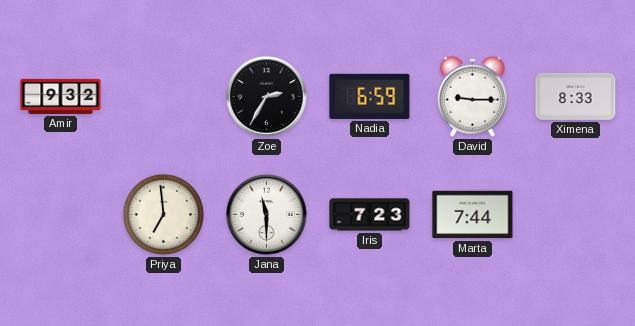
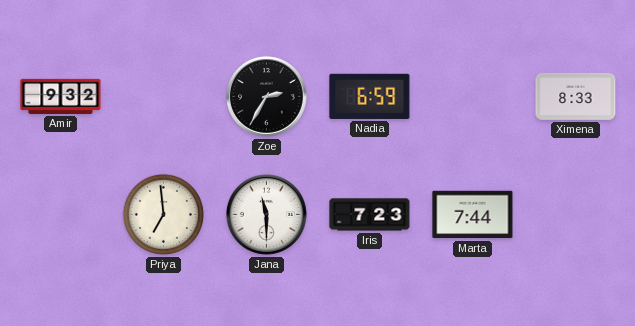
David: 9:15 -> none
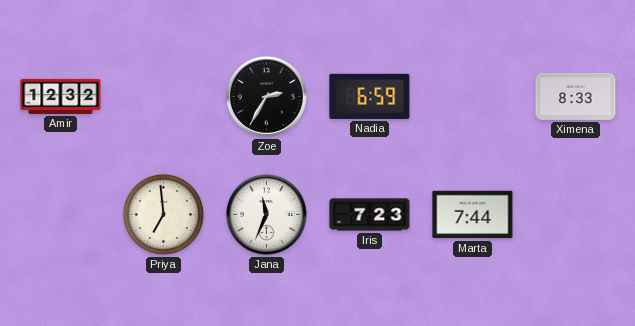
Amir: 9:32 -> 12:32
Jana: 11:30 -> 11:34
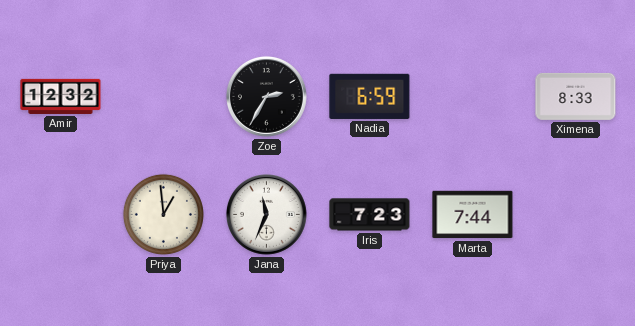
Priya: 6:59 -> 12:59
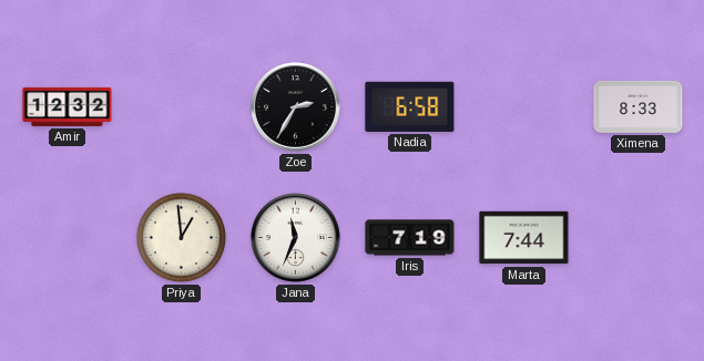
Nadia: 6:59 -> 6:58
Iris: 7:23 -> 7:19
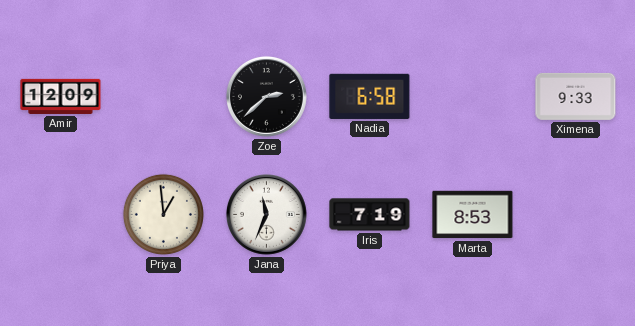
Amir: 12:32 -> 12:09
Zoe: 2:35 -> 2:38
Ximena: 8:33 -> 9:33
Marta: 7:44 -> 8:53
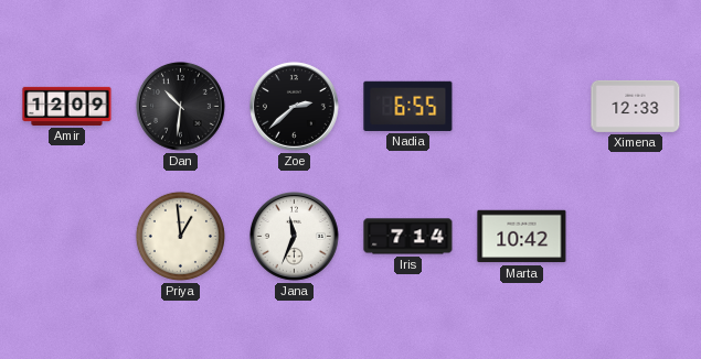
Dan: none -> 10:31
Nadia: 6:58 -> 6:55
Ximena: 9:33 -> 12:33
Iris: 7:19 -> 7:14
Marta: 8:53 -> 10:42
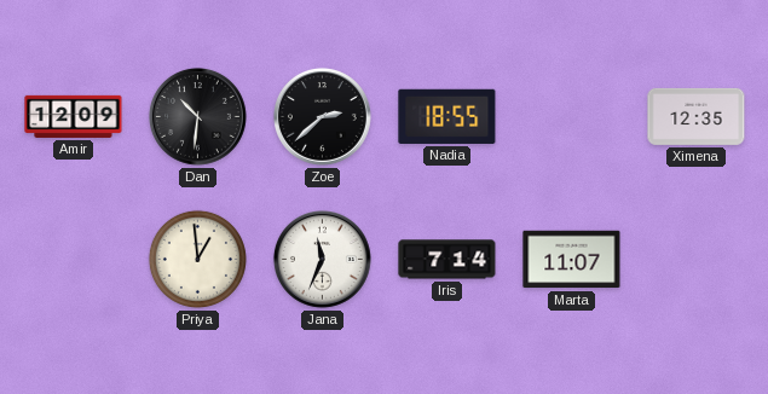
Nadia: 6:55 -> 18:55
Ximena: 12:33 -> 12:35
Marta: 10:42 -> 11:07
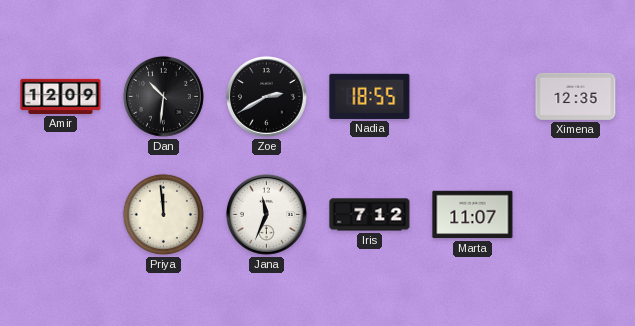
Zoe: 2:38 -> 2:40
Priya: 12:59 -> 11:59
Iris: 7:14 -> 7:12
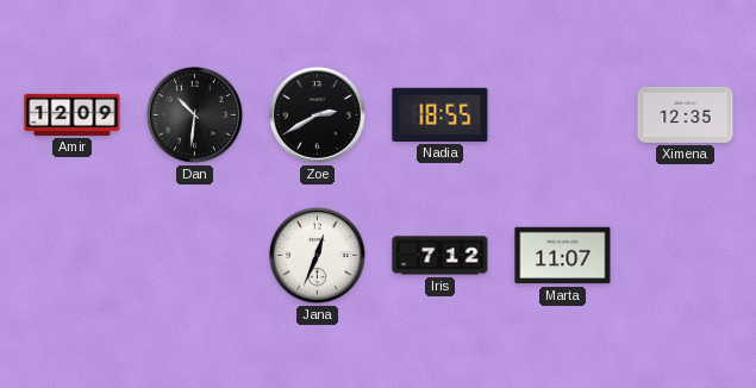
Priya: 11:59 -> none
Jana: 11:34 -> 12:34
